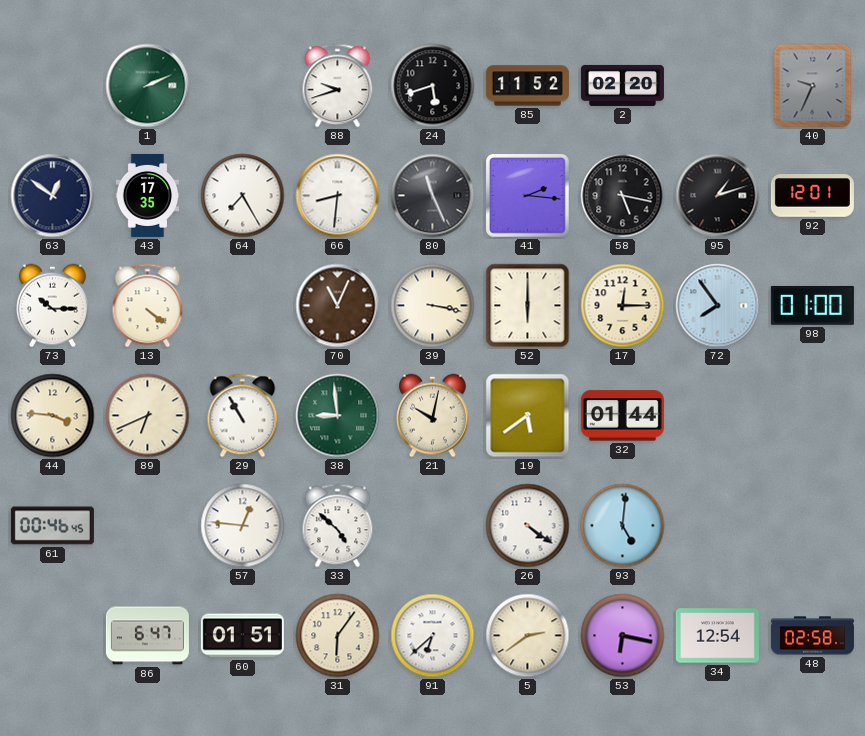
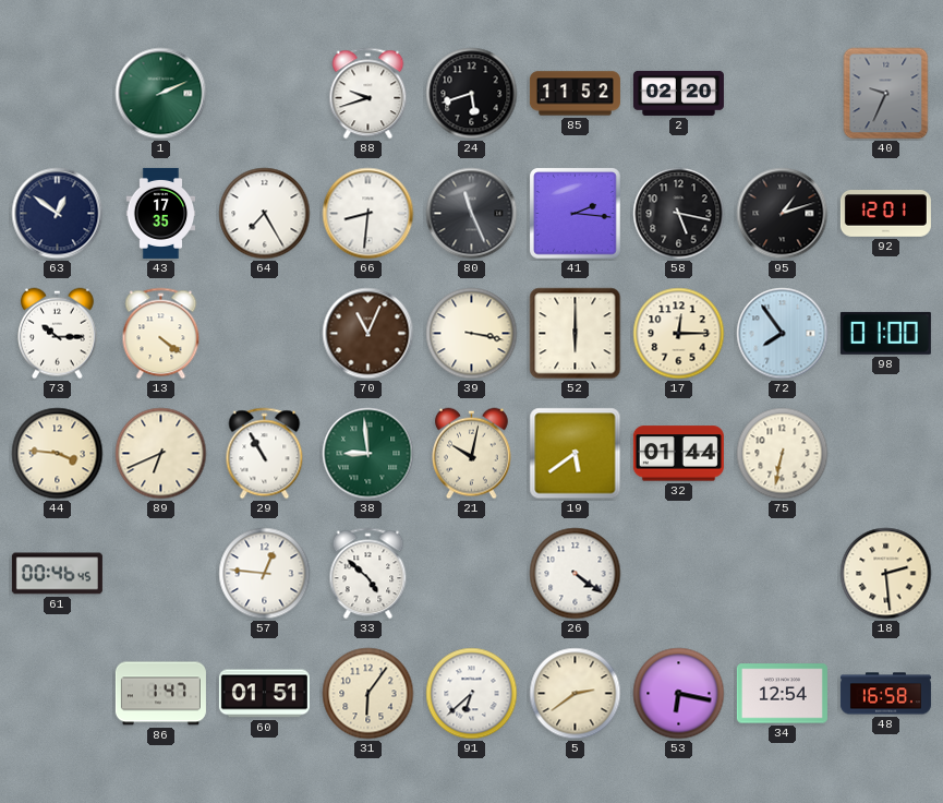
75: none -> 6:32
93: 5:01 -> none
18: none -> 2:29
86: 6:47 -> 1:47
48: 02:58 -> 16:58
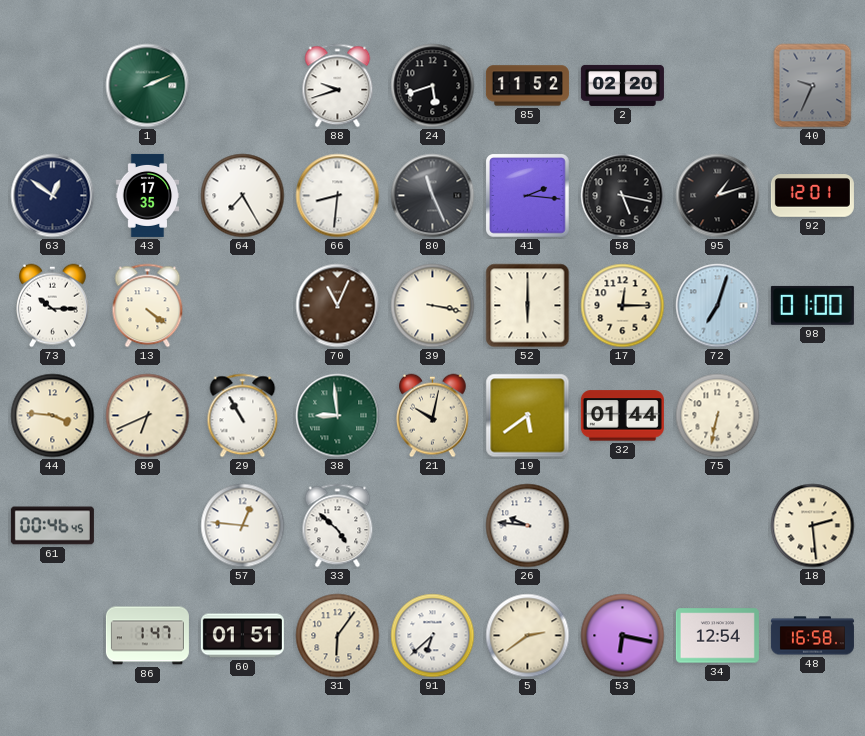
72: 7:54 -> 7:03
26: 4:21 -> 9:46
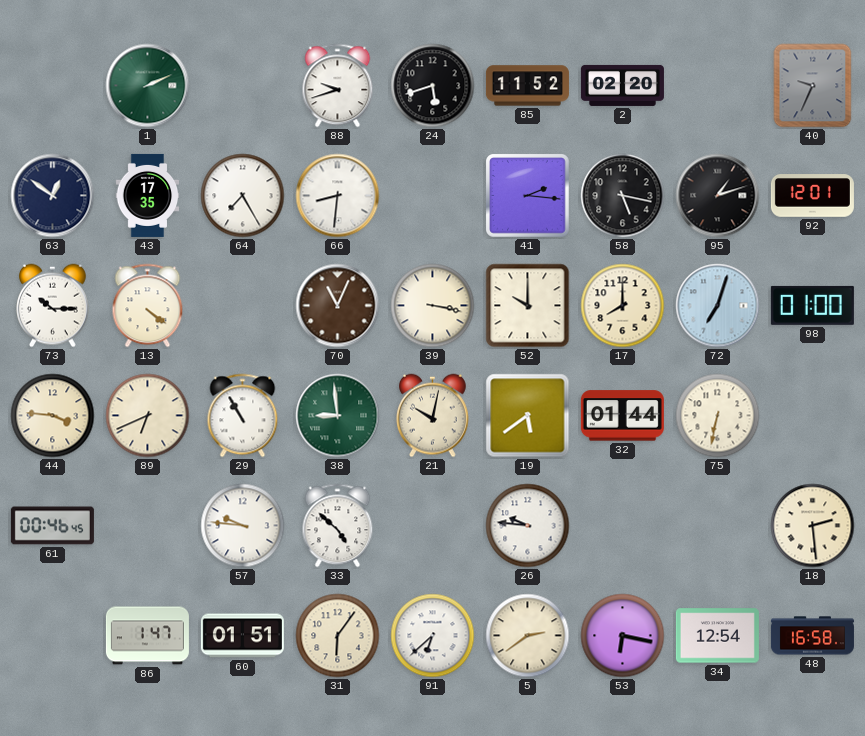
80: 11:26 -> none
52: 6:00 -> 10:00
17: 12:15 -> 8:00
57: 12:46 -> 9:46
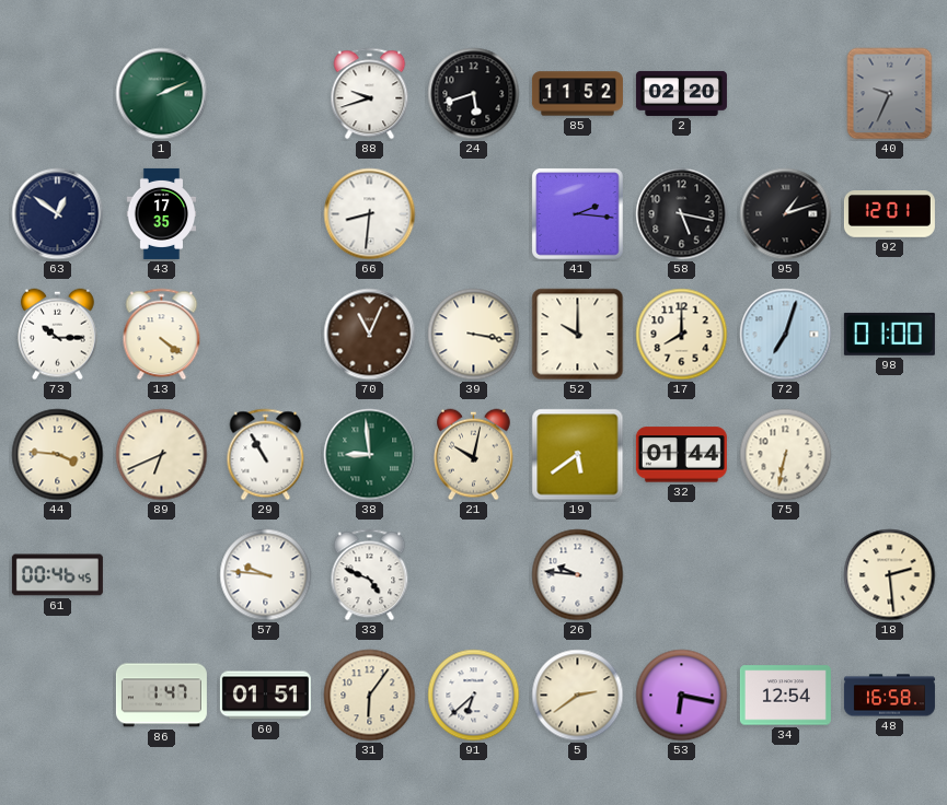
64: 7:25 -> none
33: 4:52 -> 4:49
